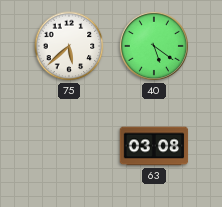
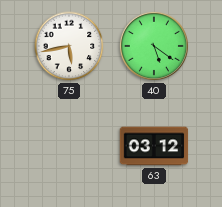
75: 5:38 -> 5:43
63: 03:08 -> 03:12
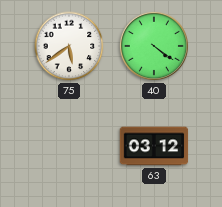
75: 5:43 -> 5:39
40: 5:21 -> 4:21
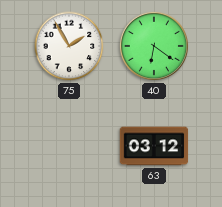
75: 5:39 -> 1:55
40: 4:21 -> 6:21
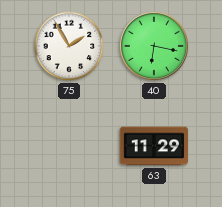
40: 6:21 -> 6:17
63: 03:12 -> 11:29
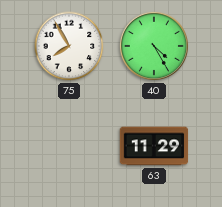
75: 1:55 -> 7:55
40: 6:17 -> 4:25
